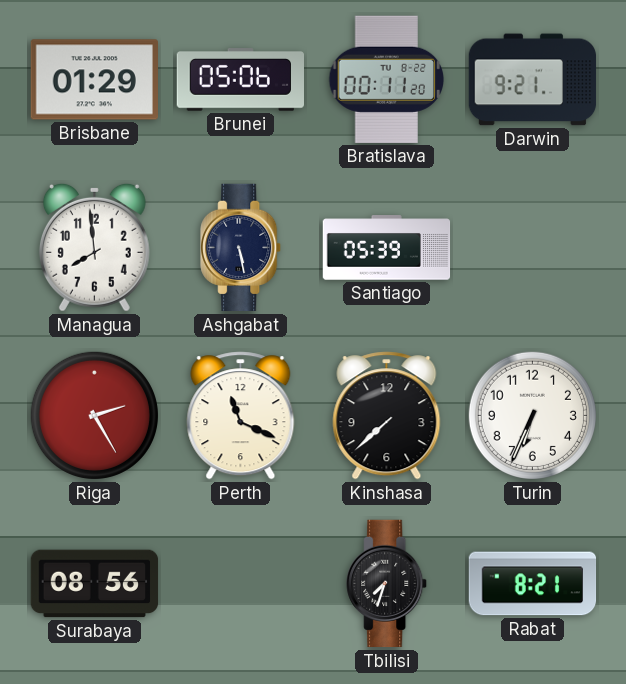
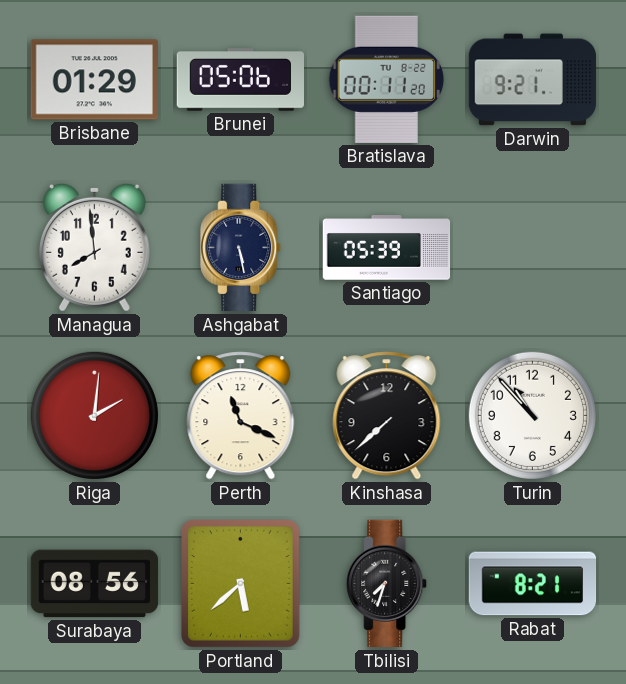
Riga: 2:25 -> 2:01
Turin: 6:34 -> 10:53
Portland: none -> 5:38
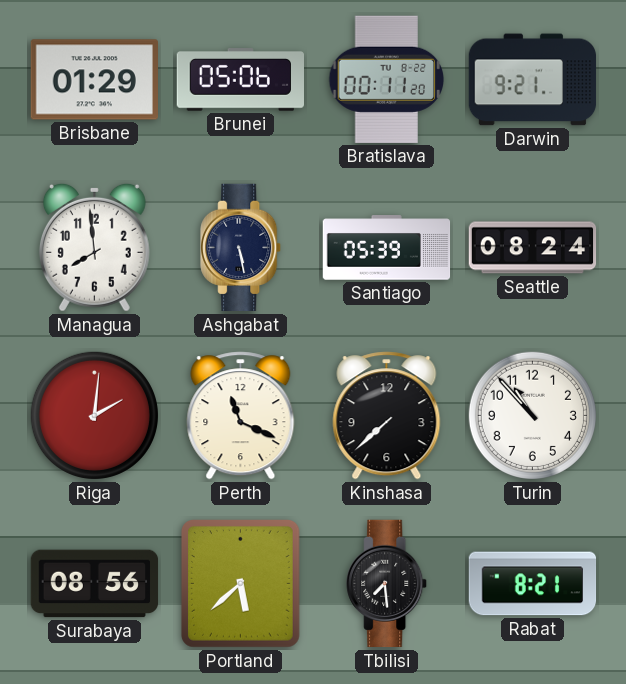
Seattle: none -> 08:24
Tbilisi: 7:33 -> 7:29
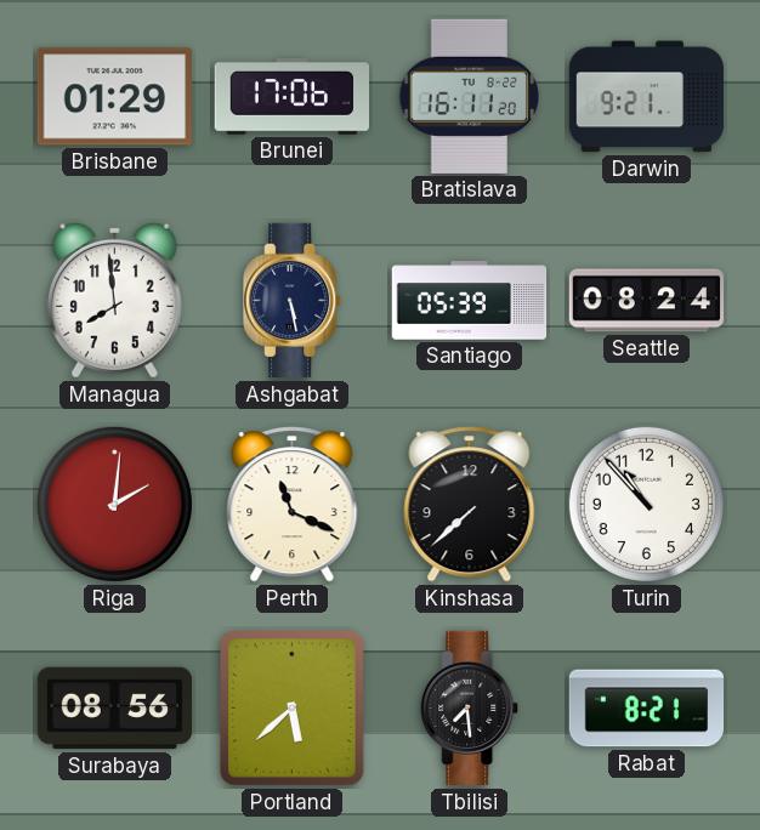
Brunei: 05:06 -> 17:06
Bratislava: 00:11 -> 16:11
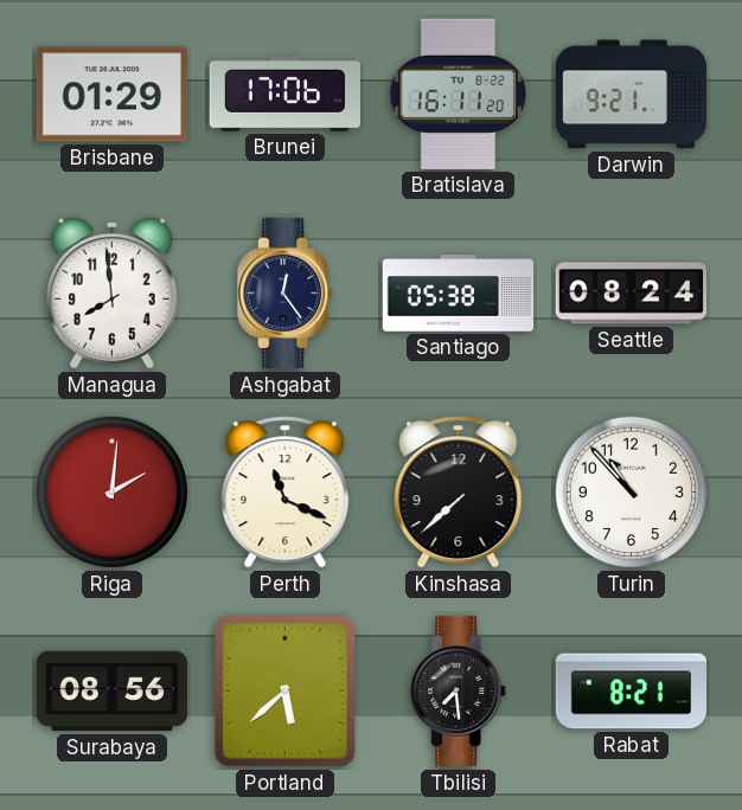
Ashgabat: 5:28 -> 12:24
Santiago: 05:39 -> 05:38
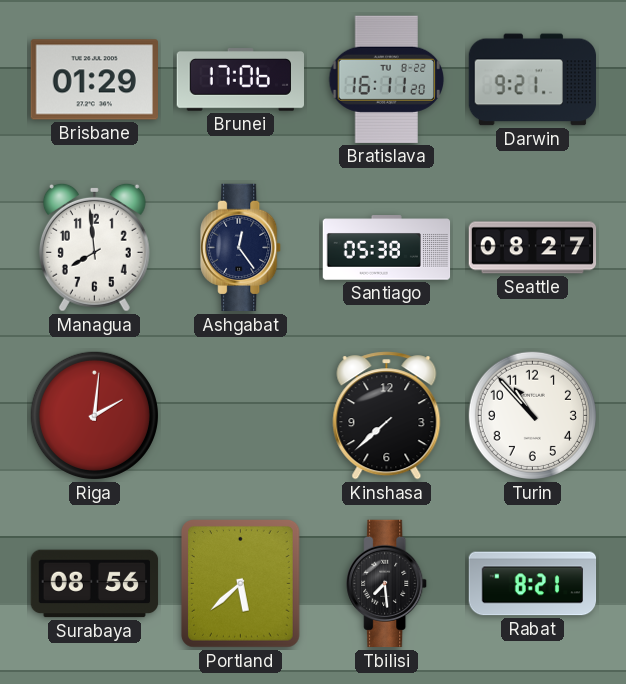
Seattle: 08:24 -> 08:27
Perth: 11:19 -> none
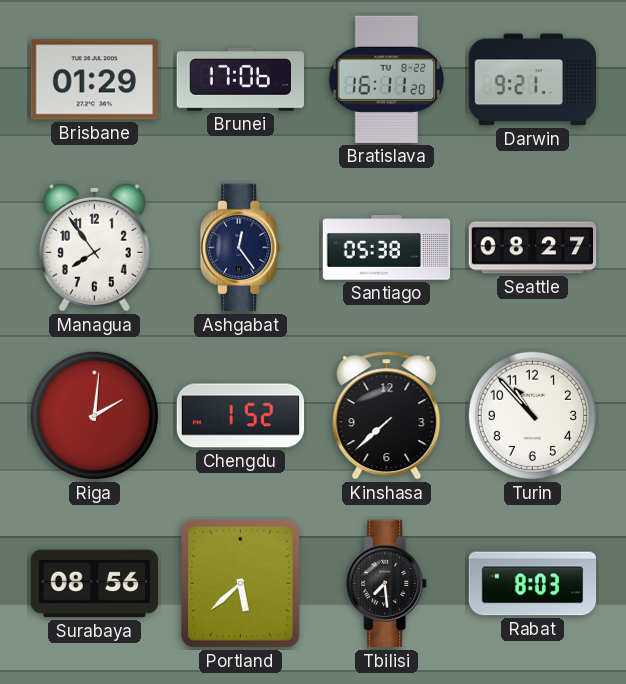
Managua: 7:59 -> 7:54
Chengdu: none -> 1:52
Rabat: 8:21 -> 8:03
